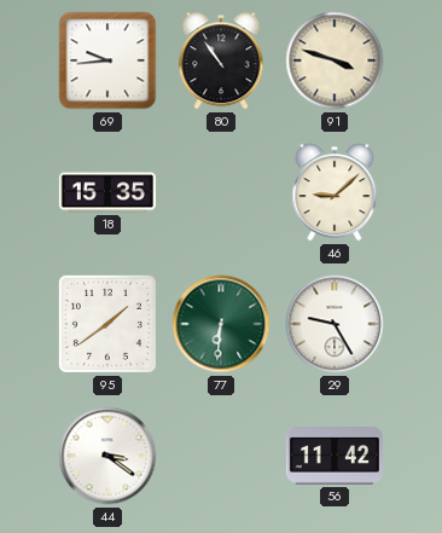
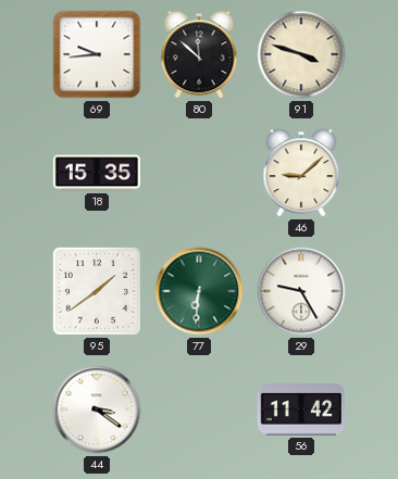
80: 10:54 -> 11:52
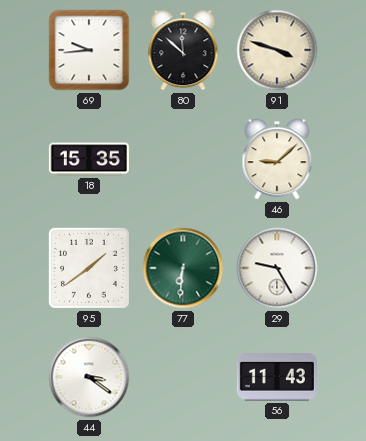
56: 11:42 -> 11:43
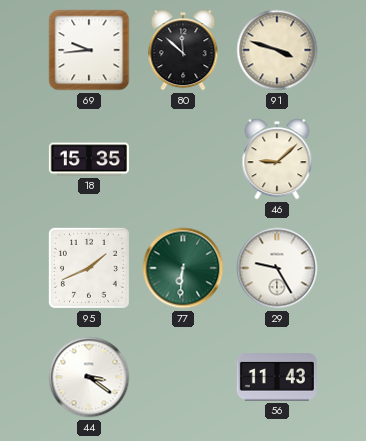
95: 1:39 -> 1:41
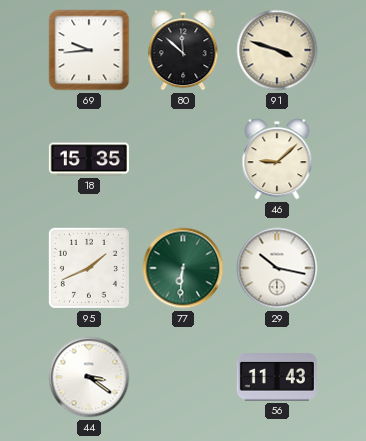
29: 9:25 -> 10:17
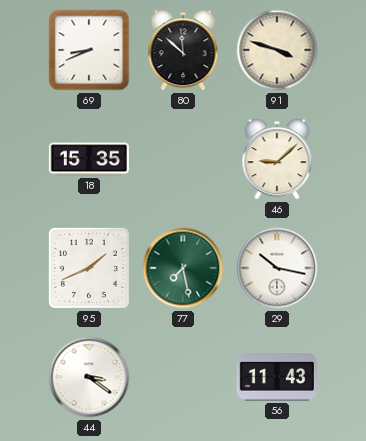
69: 9:44 -> 8:41
77: 6:31 -> 7:28
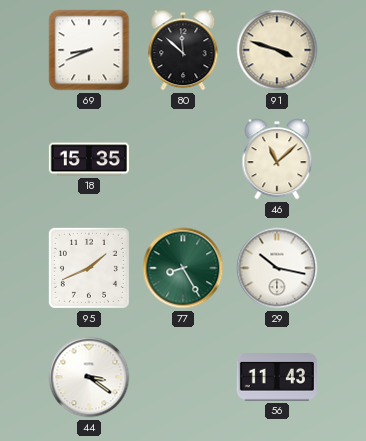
46: 9:08 -> 11:08
77: 7:28 -> 8:25
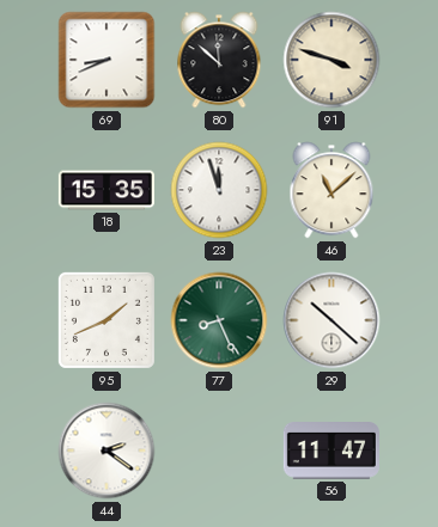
23: none -> 11:57
77: 8:25 -> 8:26
29: 10:17 -> 10:22
44: 3:21 -> 2:21
56: 11:43 -> 11:47
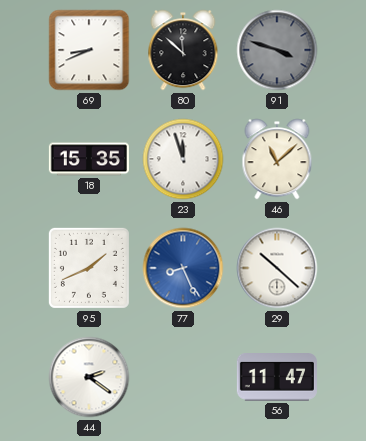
91 dial: cream -> grey
77 dial: green -> blue
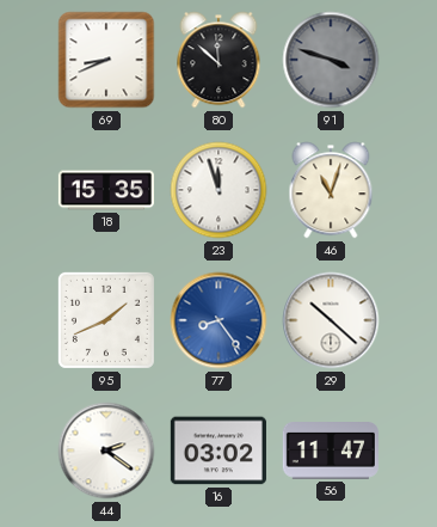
46: 11:08 -> 11:03
77: 8:26 -> 8:24
16: none -> 03:02
